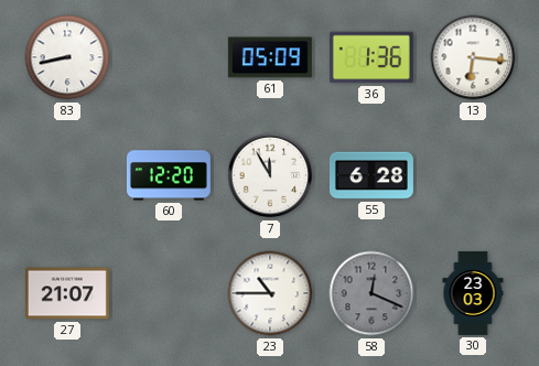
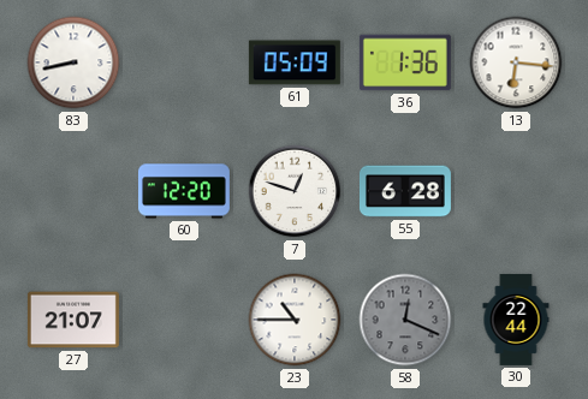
7: 11:55 -> 12:48
30: 23:03 -> 22:44
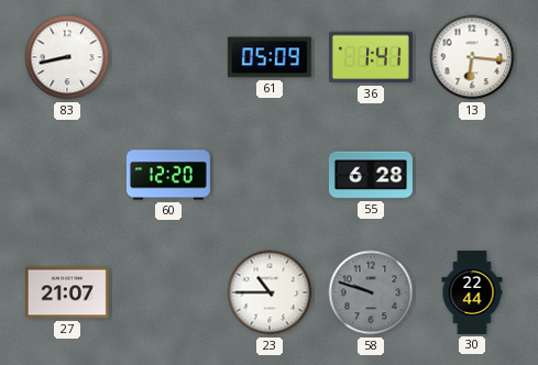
36: 1:36 -> 1:41
7: 12:48 -> none
58: 12:19 -> 9:48
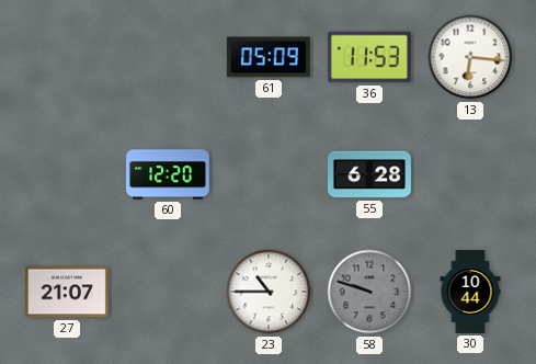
83: 8:43 -> none
36: 1:41 -> 11:53
30: 22:44 -> 10:44
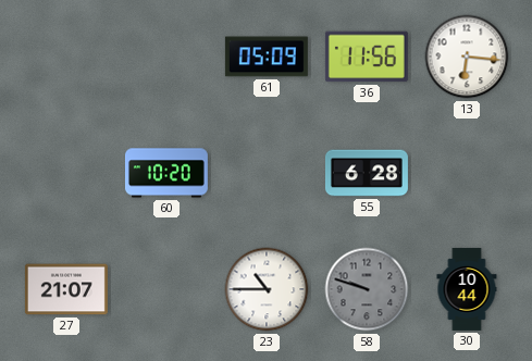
36: 11:53 -> 11:56
60: 12:20 -> 10:20
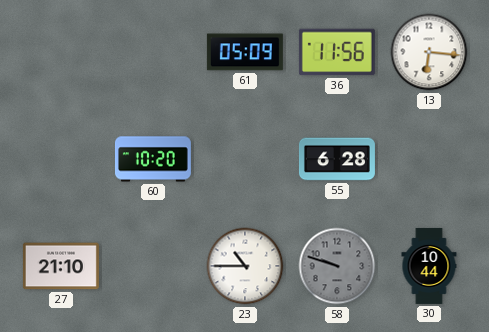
27: 21:07 -> 21:10
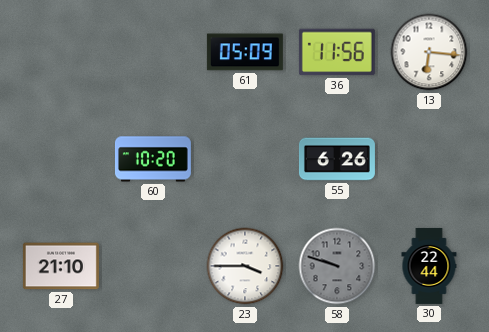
55: 6:28 -> 6:26
23: 10:45 -> 3:45
30: 10:44 -> 22:44
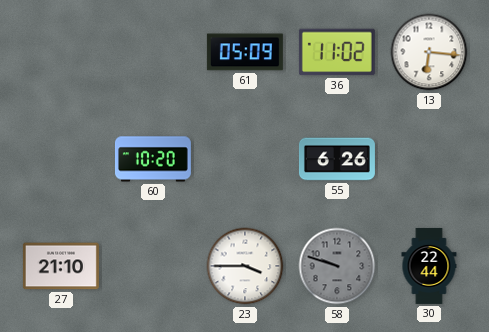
36: 11:56 -> 11:02
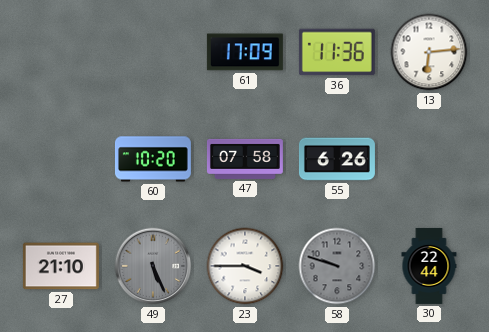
61: 05:09 -> 17:09
36: 11:02 -> 11:36
13: 6:16 -> 6:14
47: none -> 07:58
49: none -> 5:26
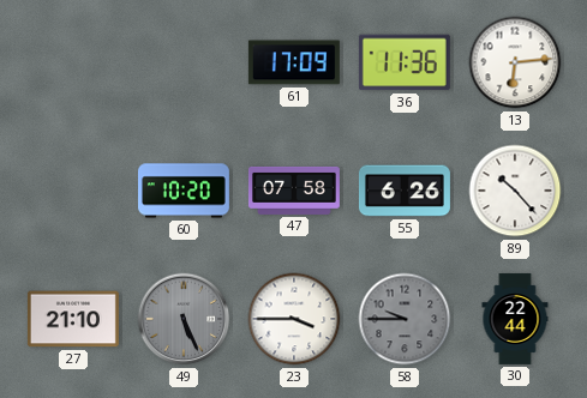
89: none -> 10:23
58: 9:48 -> 9:45
